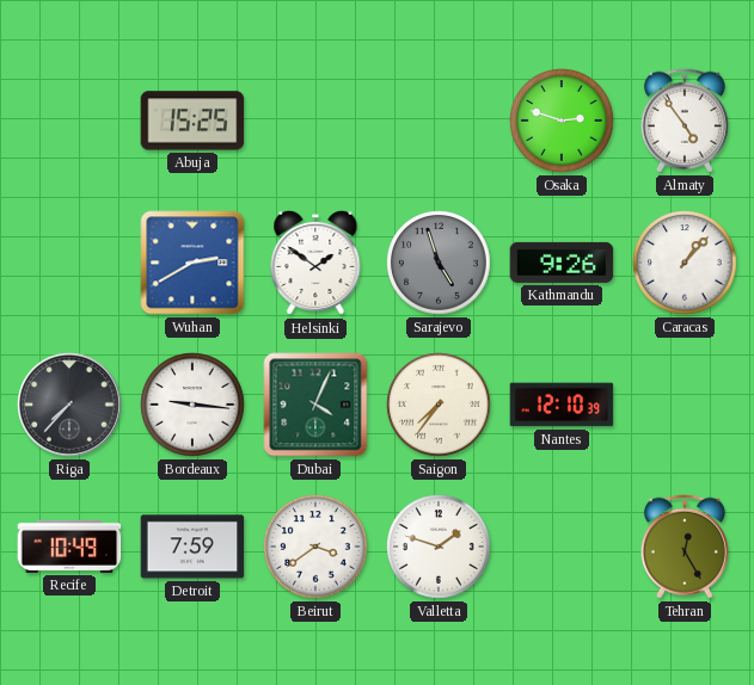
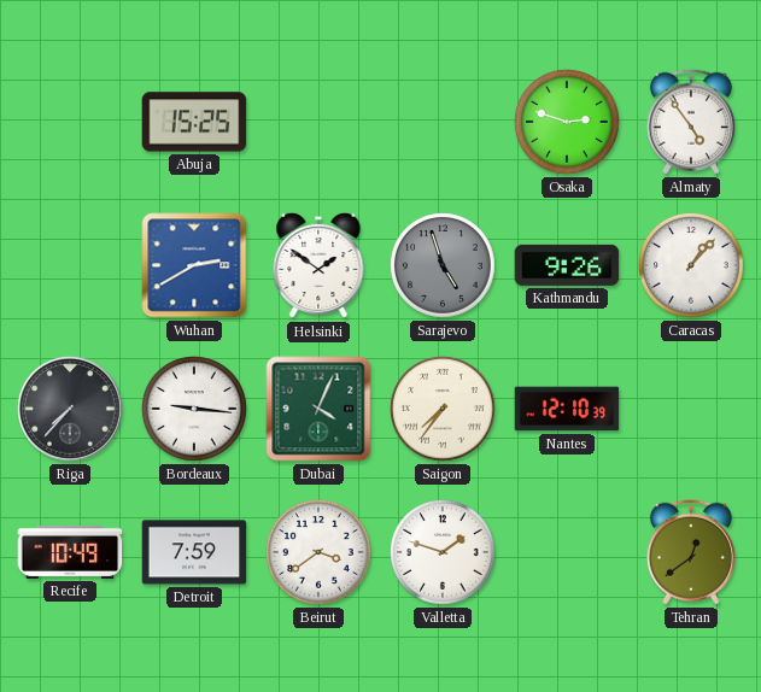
Tehran: 12:25 -> 12:39
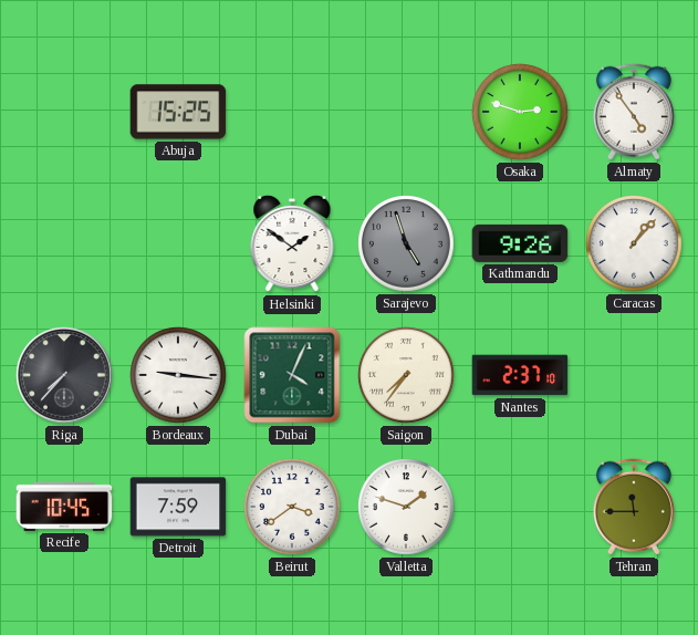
Wuhan: 2:40 -> none
Nantes: 12:10 -> 2:37
Recife: 10:49 -> 10:45
Tehran: 12:39 -> 11:45
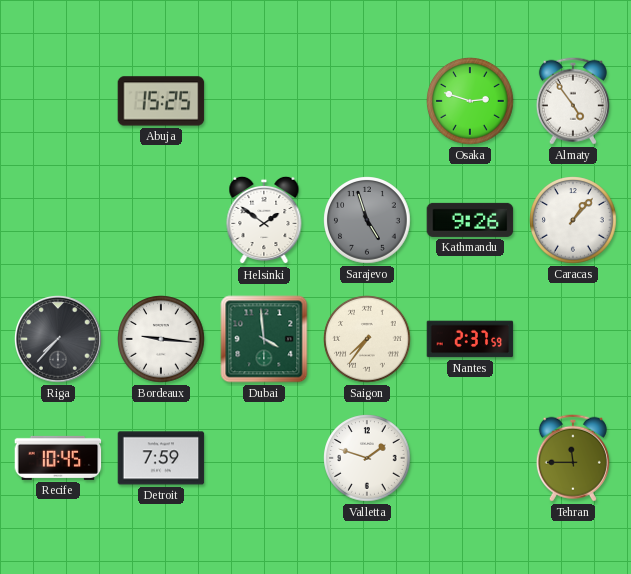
Dubai: 4:04 -> 3:59
Nantes: 2:37:10 -> 2:37:59
Beirut: 3:39 -> none
